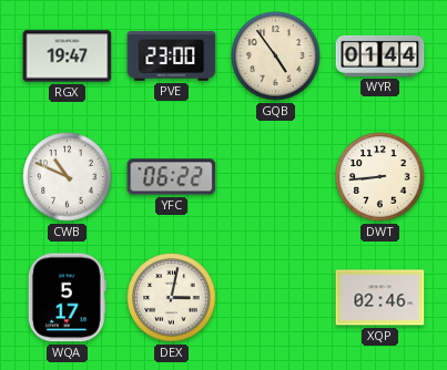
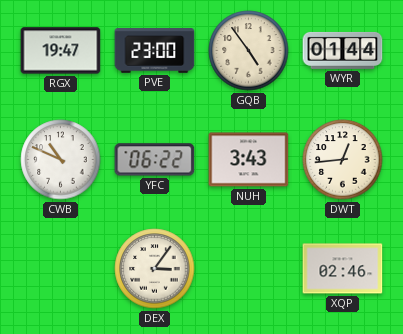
NUH: none -> 3:43
DWT: 8:44 -> 12:44
WQA: 5:17 -> none
DEX: 3:02 -> 3:06
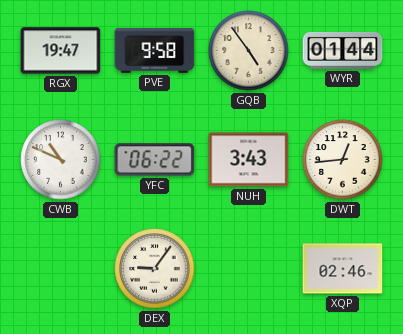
PVE: 23:00 -> 9:58
DEX: 3:06 -> 9:06
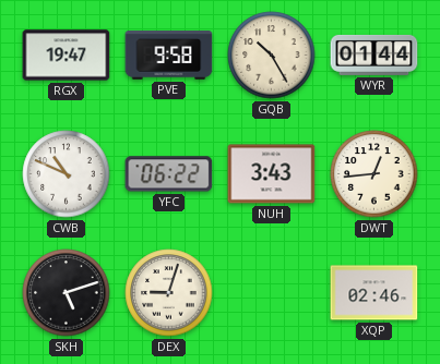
GQB: 4:54 -> 10:25
SKH: none -> 5:12
DEX: 9:06 -> 9:03
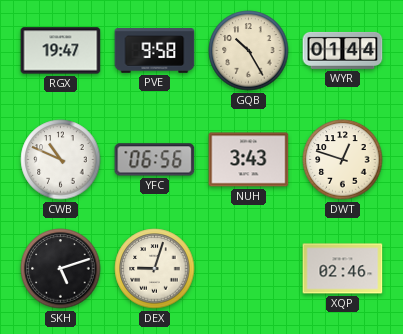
YFC: 06:22 -> 06:56
DWT: 12:44 -> 12:48
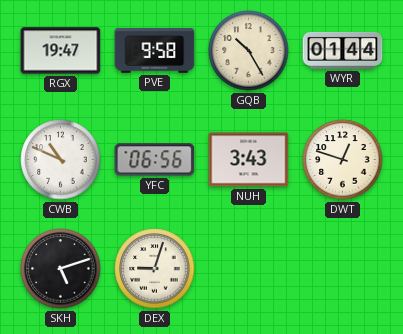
XQP: 02:46 -> none
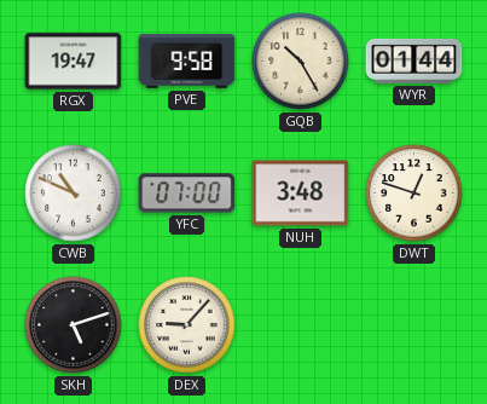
YFC: 06:56 -> 07:00
NUH: 3:43 -> 3:48
DEX: 9:03 -> 9:07
